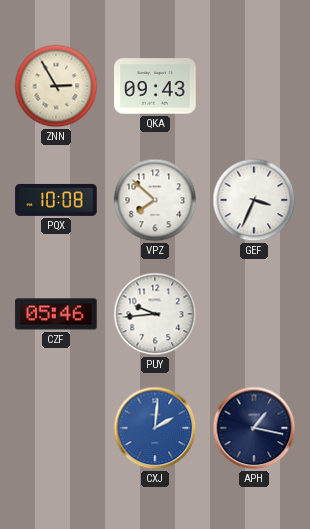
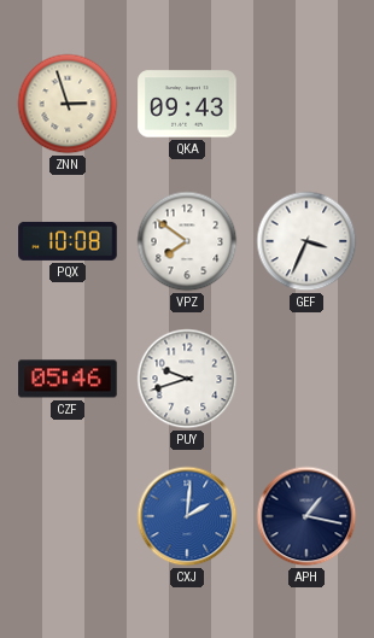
ZNN: 2:55 -> 2:57
VPZ: 7:52 -> 7:51
PUY: 9:44 -> 9:42
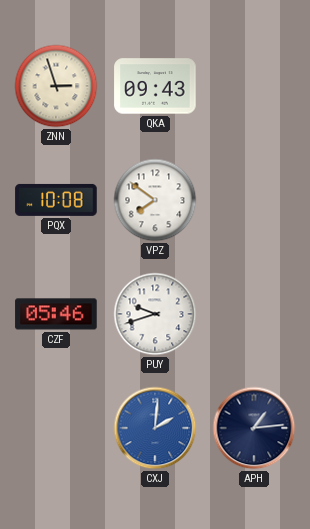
GEF: 3:34 -> none
APH: 1:17 -> 1:14
